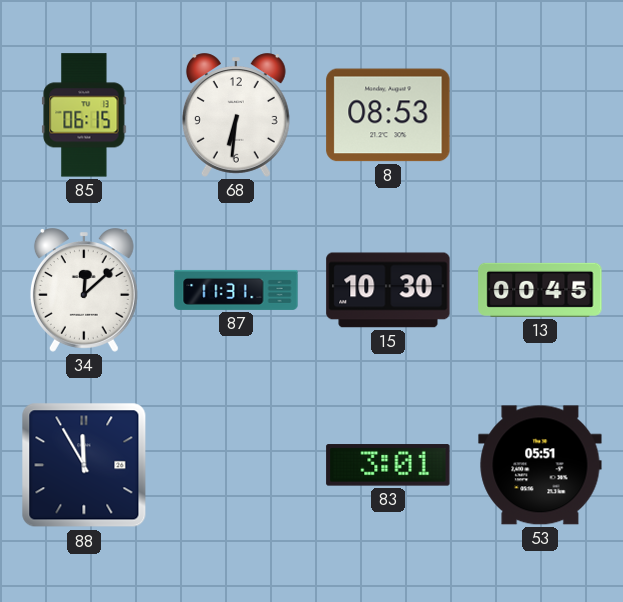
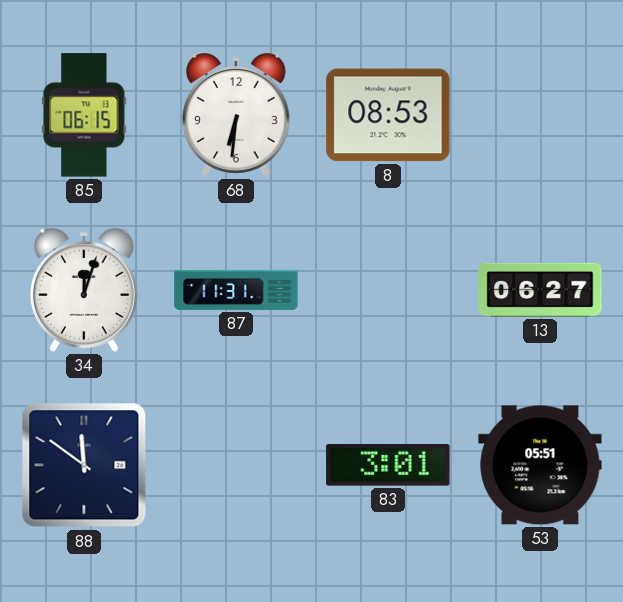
34: 12:08 -> 12:03
15: 10:30 -> none
13: 00:45 -> 06:27
88: 11:55 -> 11:51
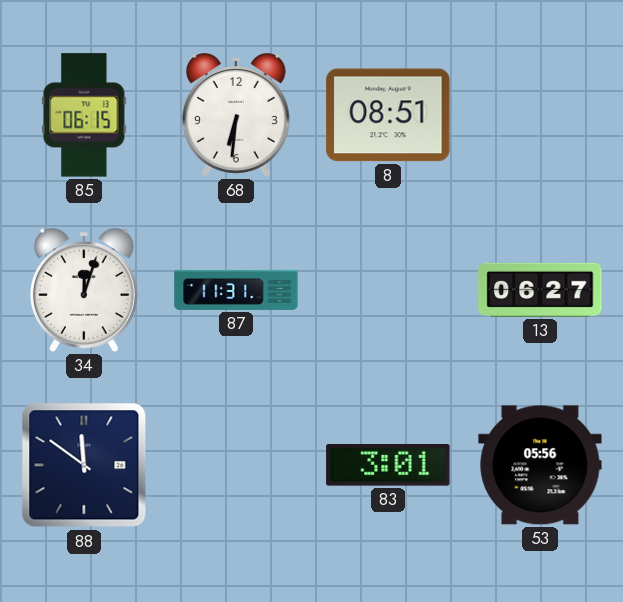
8: 08:53 -> 08:51
53: 05:51 -> 05:56
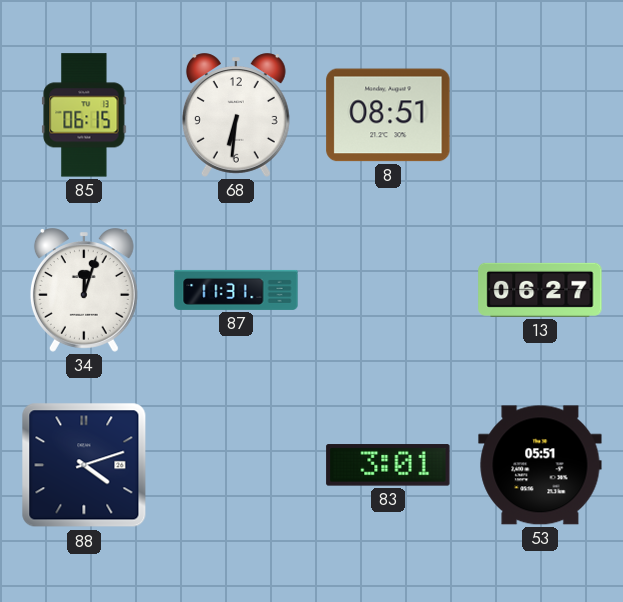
88: 11:51 -> 4:12
53: 05:56 -> 05:51
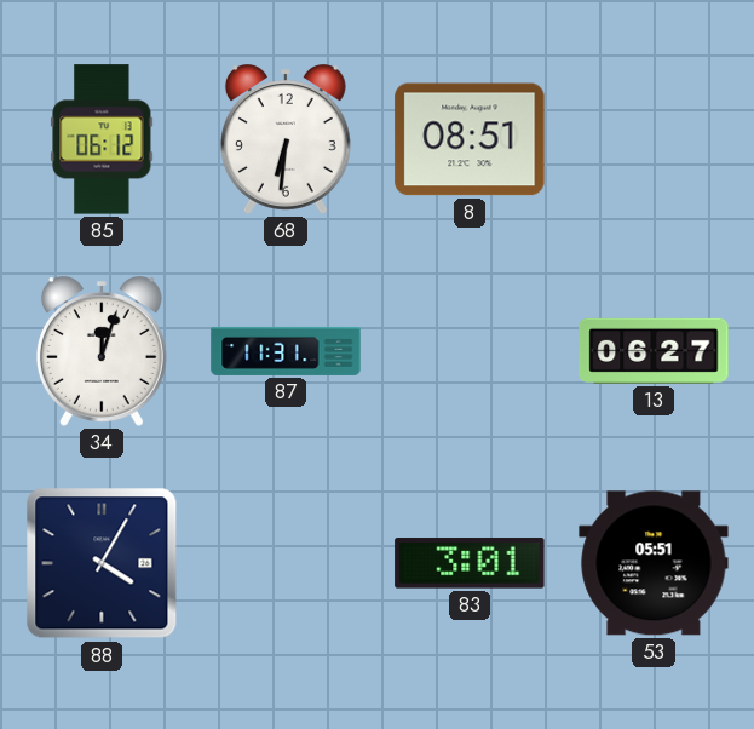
85: 06:15 -> 06:12
88: 4:12 -> 4:05
